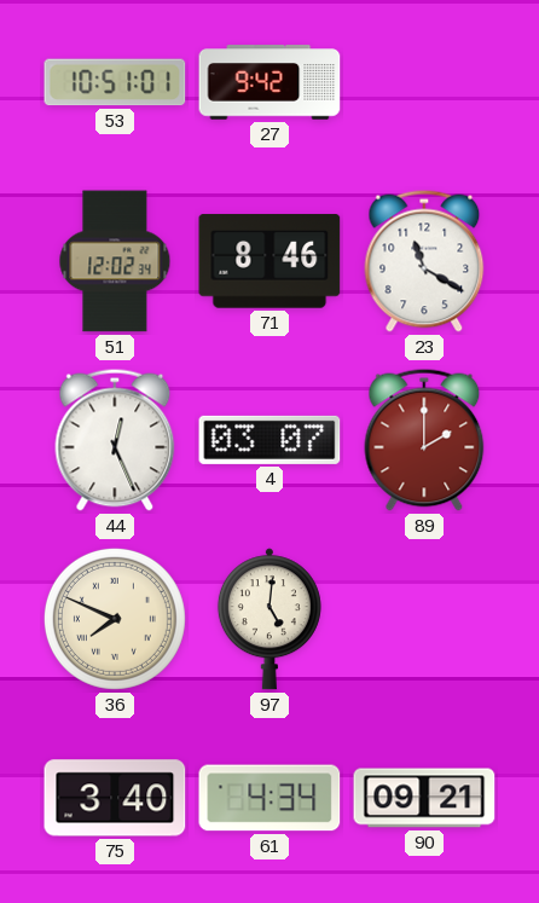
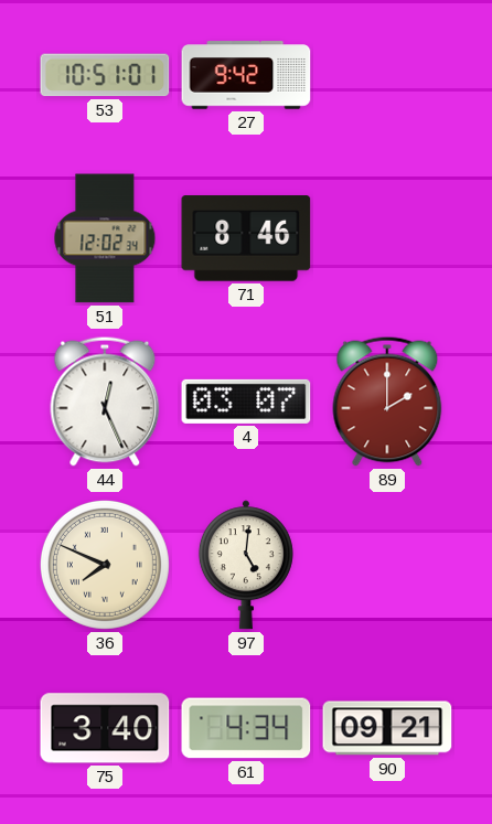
23: 11:20 -> none
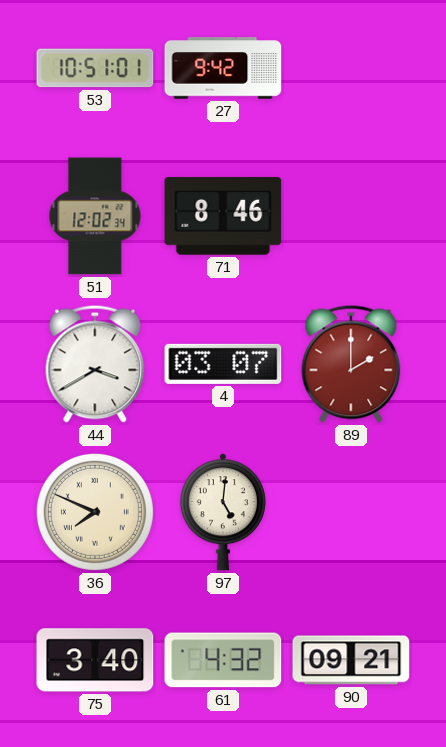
44: 12:26 -> 3:40
61: 4:34 -> 4:32
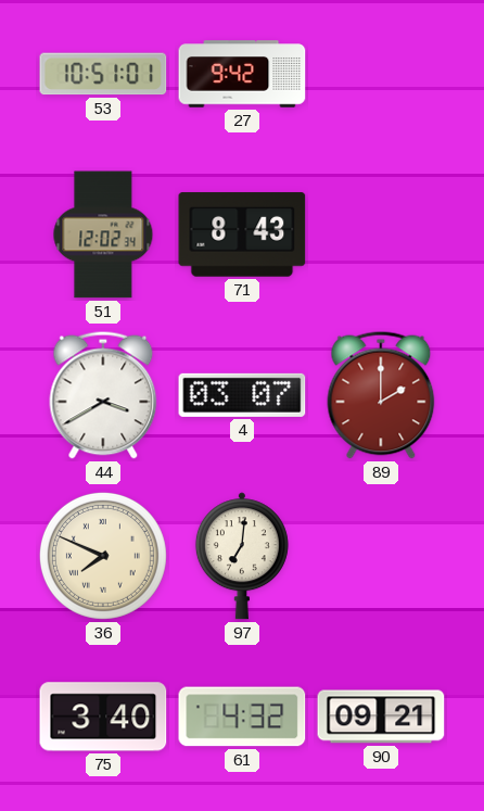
71: 8:46 -> 8:43
97: 5:01 -> 7:01
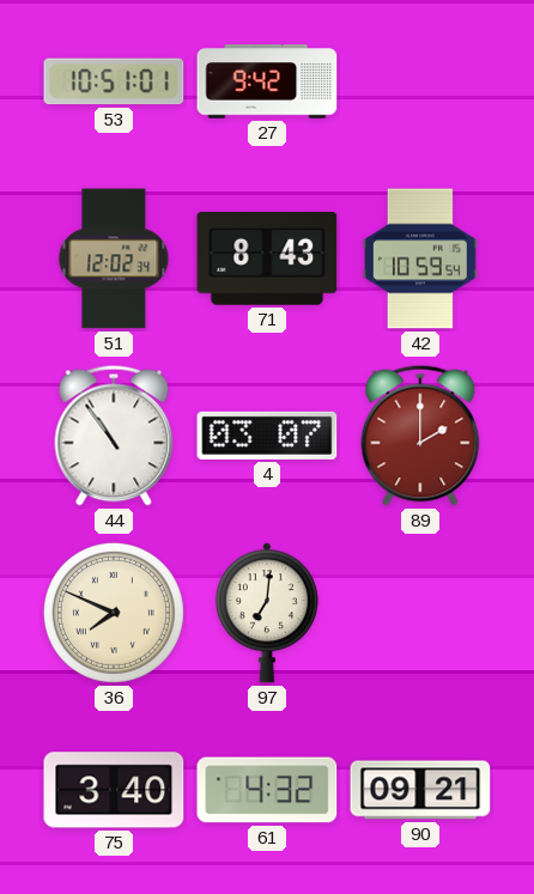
42: none -> 10:59
44: 3:40 -> 10:54
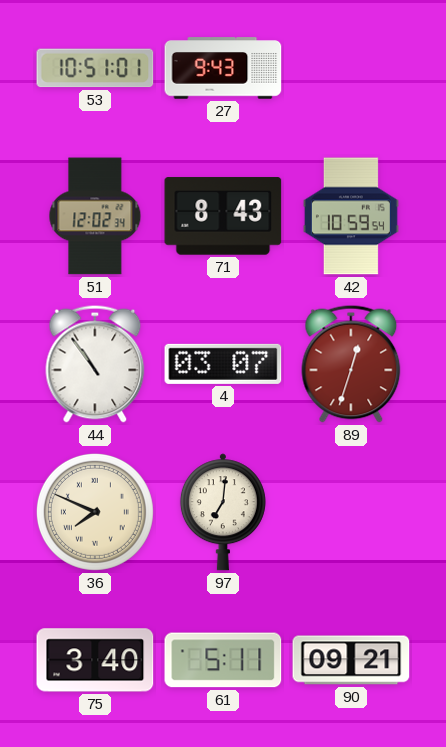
27: 9:42 -> 9:43
89: 2:00 -> 12:33
61: 4:32 -> 5:11
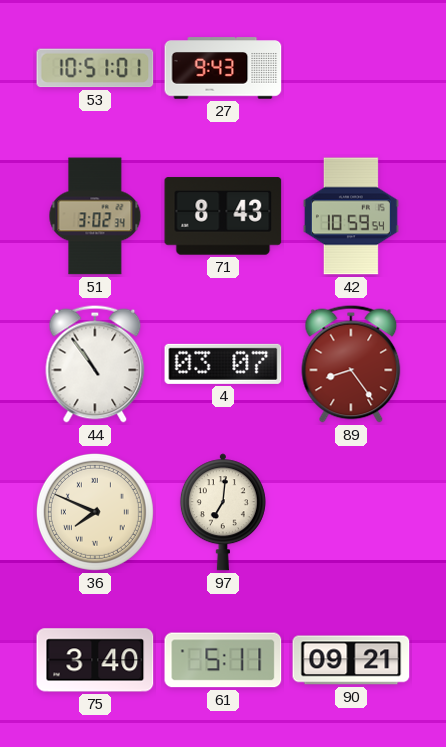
51: 12:02 -> 3:02
89: 12:33 -> 8:24
